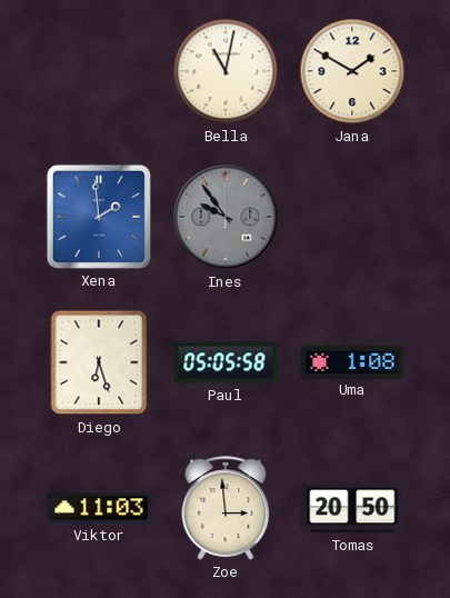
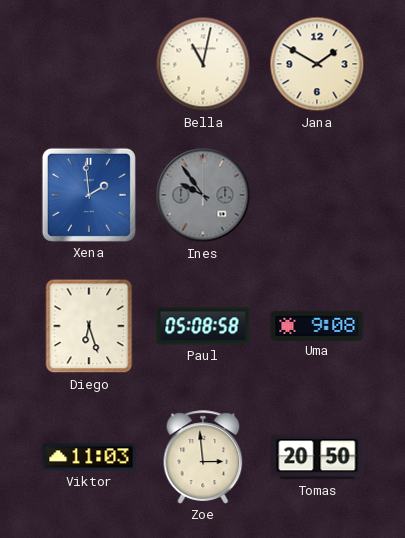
Paul: 05:05 -> 05:08
Uma: 1:08 -> 9:08
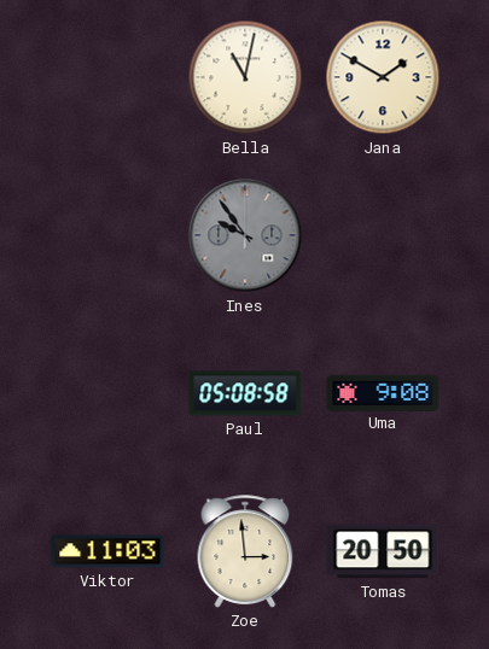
Xena: 1:59 -> none
Diego: 6:27 -> none
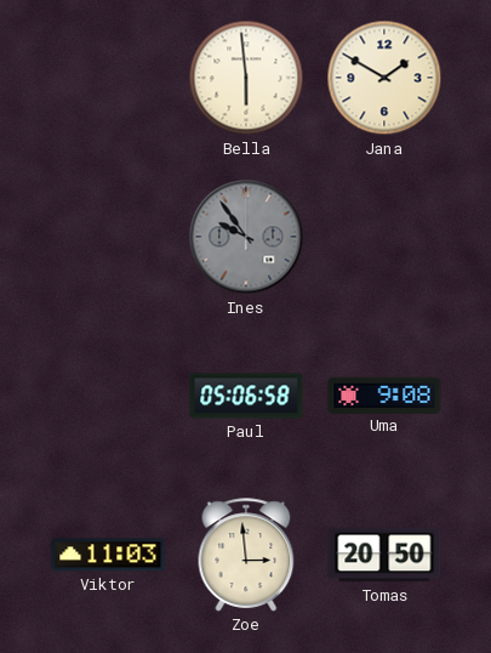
Bella: 11:02 -> 5:59
Paul: 05:08 -> 05:06
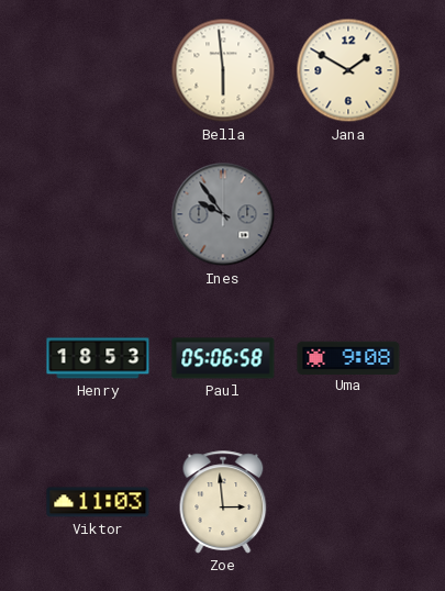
Henry: none -> 18:53
Tomas: 20:50 -> none
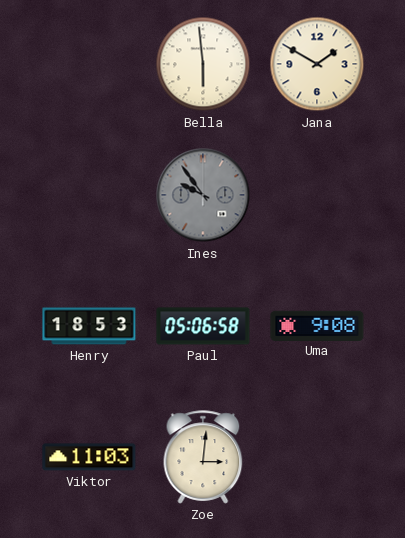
Zoe: 2:59 -> 3:01
